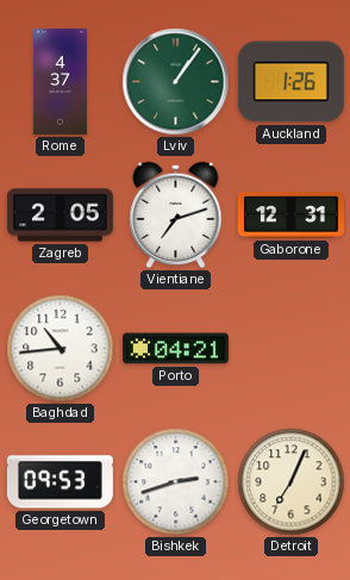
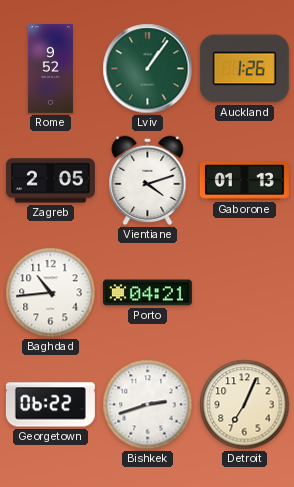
Rome: 4:37 -> 9:52
Vientiane: 7:12 -> 4:12
Gaborone: 12:31 -> 01:13
Georgetown: 09:53 -> 06:22
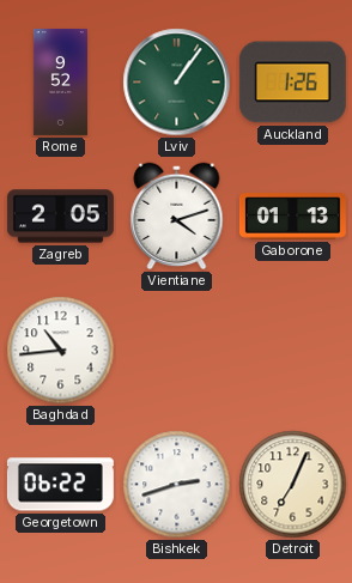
Porto: 04:21 -> none
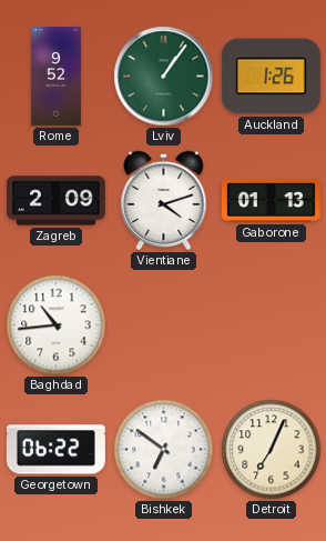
Zagreb: 2:05 -> 2:09
Bishkek: 2:42 -> 6:51
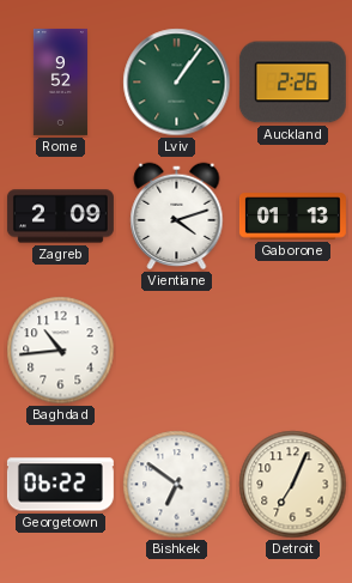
Auckland: 1:26 -> 2:26
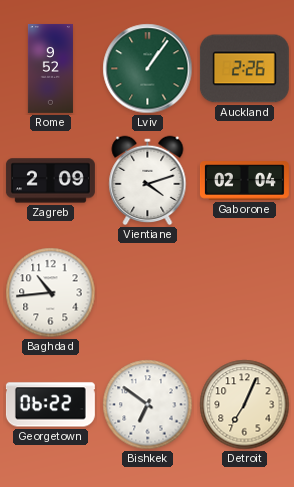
Gaborone: 01:13 -> 02:04
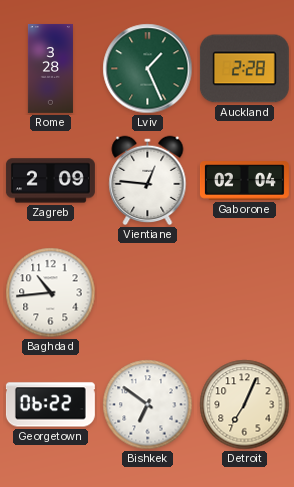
Rome: 9:52 -> 3:28
Lviv: 1:06 -> 1:26
Auckland: 2:26 -> 2:28
Vientiane: 4:12 -> 12:46
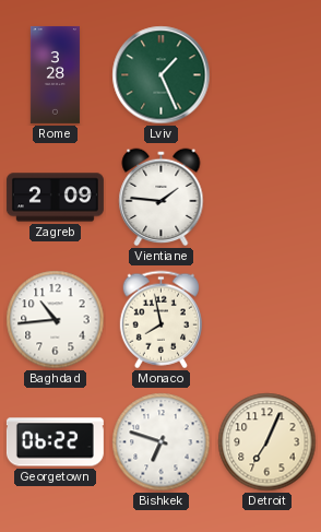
Auckland: 2:28 -> none
Vientiane: 12:46 -> 1:46
Gaborone: 02:04 -> none
Monaco: none -> 7:58
Bishkek: 6:51 -> 6:48
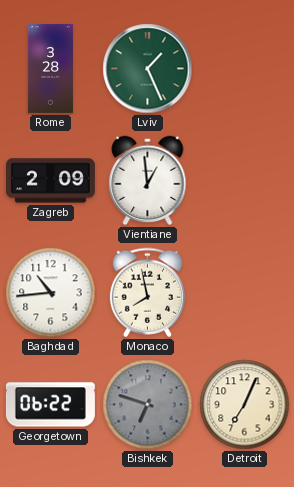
Vientiane: 1:46 -> 12:59
Bishkek dial: white -> grey
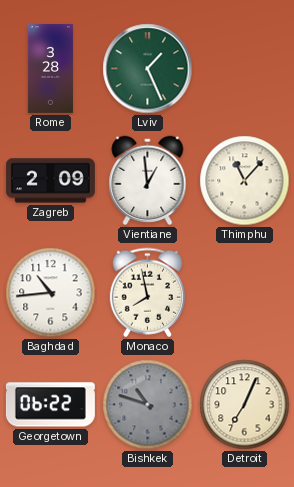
Thimphu: none -> 11:07
Bishkek: 6:48 -> 10:48
